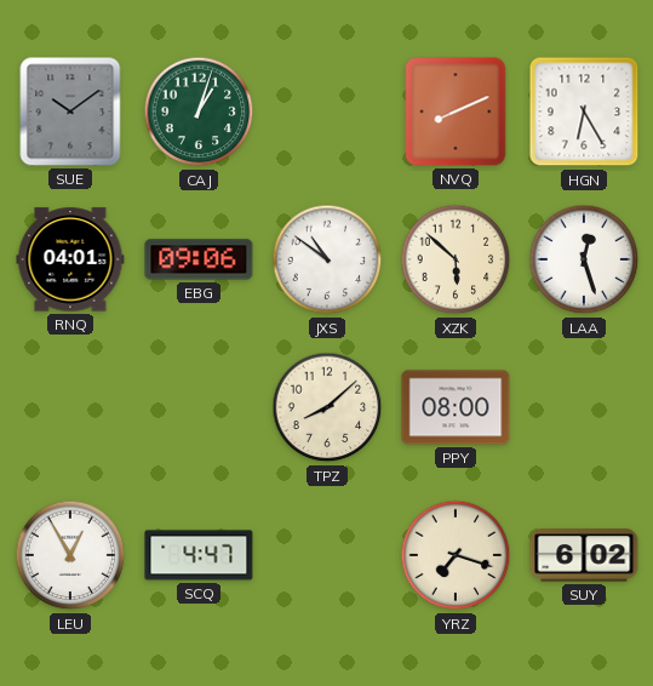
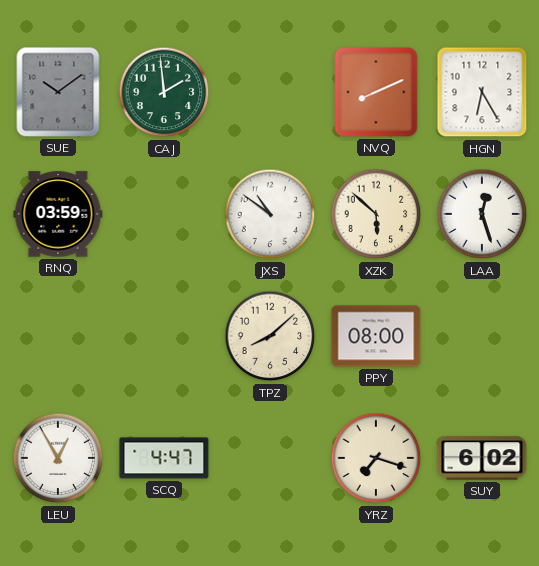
CAJ: 1:03 -> 1:59
RNQ: 04:01 -> 03:59
EBG: 09:06 -> none
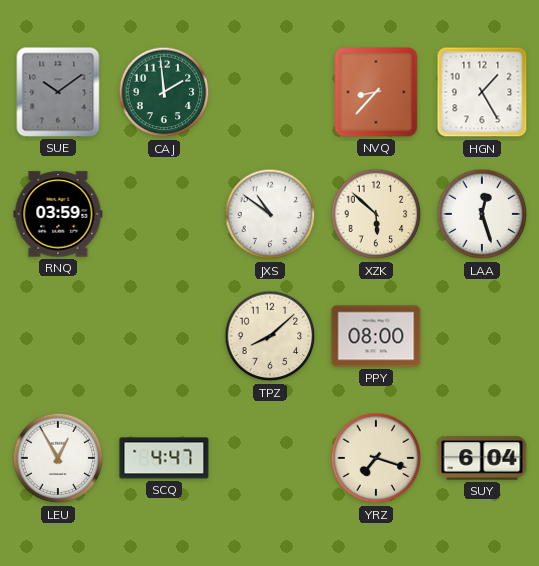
NVQ: 8:11 -> 8:37
HGN: 6:25 -> 1:25
SUY: 6:02 -> 6:04
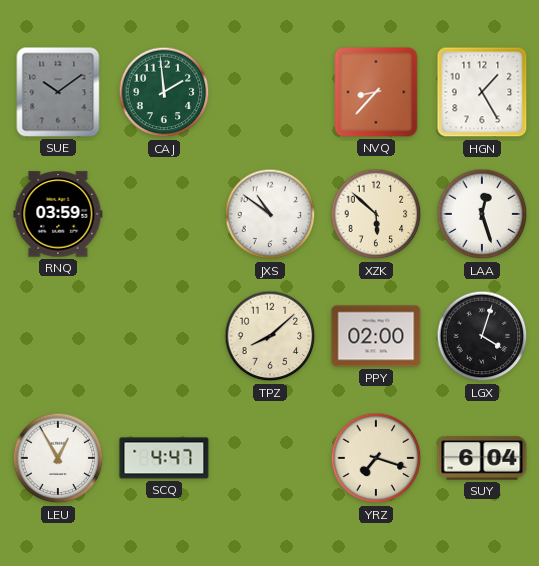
PPY: 08:00 -> 02:00
LGX: none -> 4:03
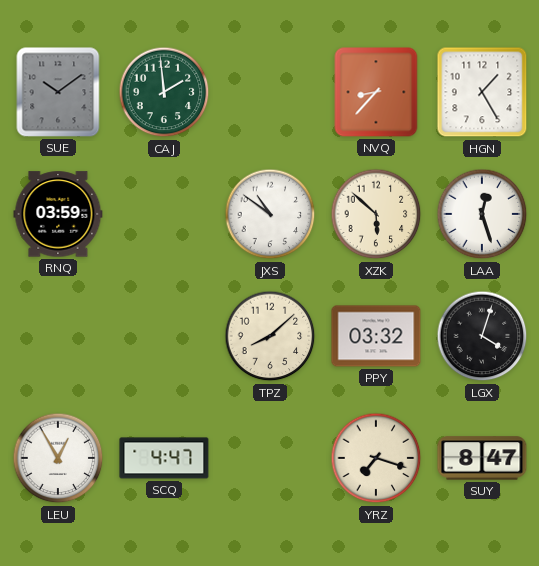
PPY: 02:00 -> 03:32
SUY: 6:04 -> 8:47
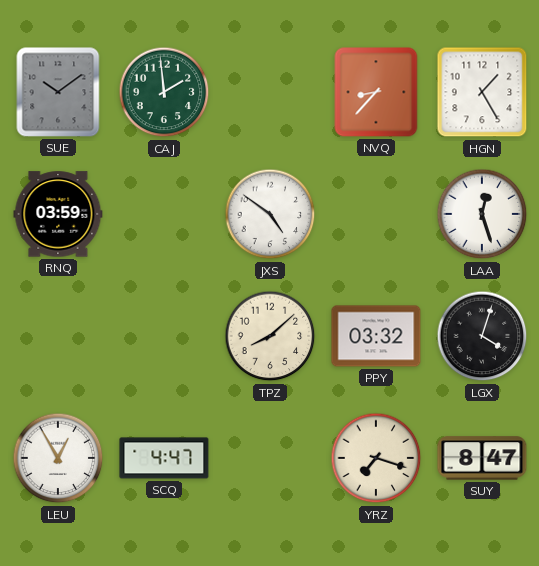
JXS: 10:51 -> 4:51
XZK: 5:52 -> none
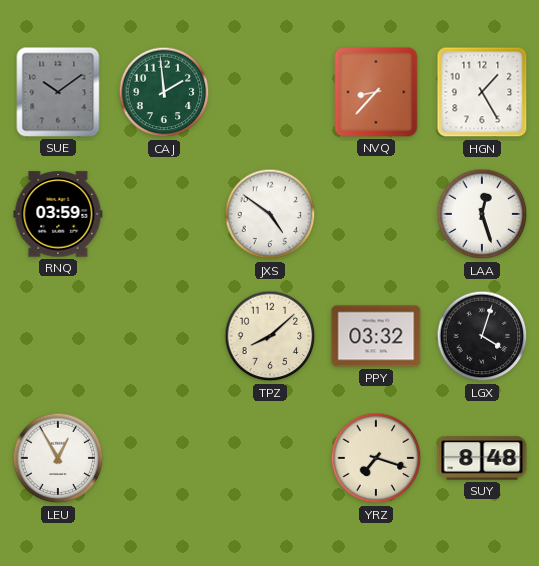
SCQ: 4:47 -> none
SUY: 8:47 -> 8:48
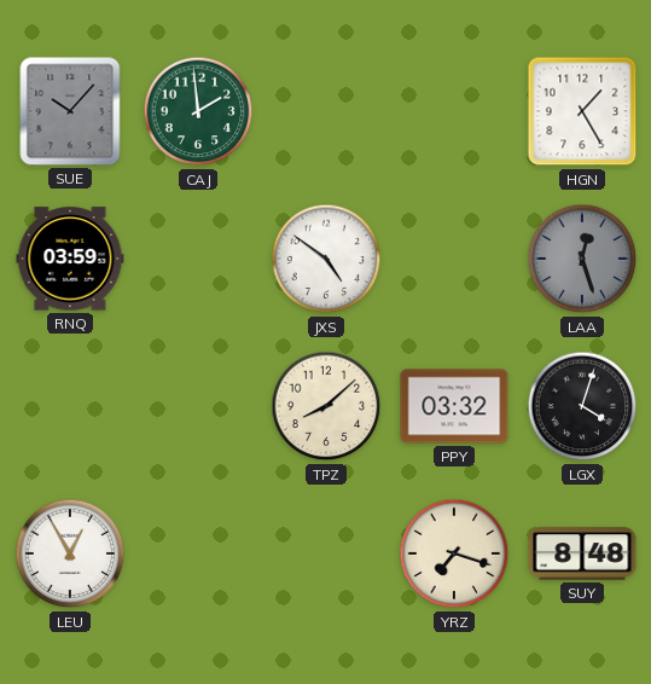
SUE: 10:09 -> 10:07
NVQ: 8:37 -> none
LAA dial: white -> grey
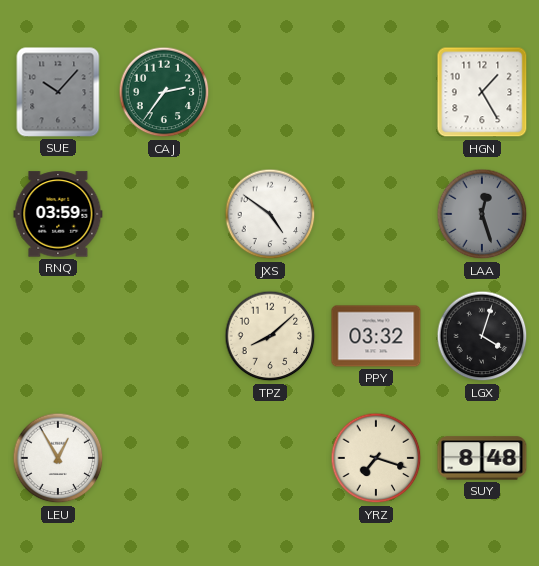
CAJ: 1:59 -> 2:36
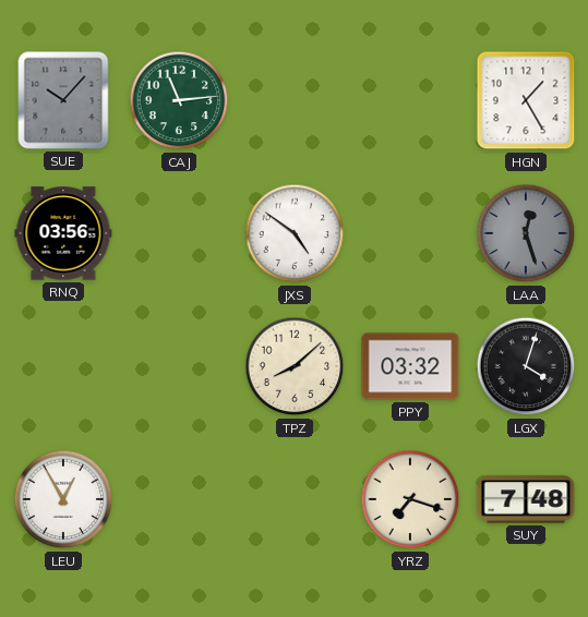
CAJ: 2:36 -> 11:14
RNQ: 03:59 -> 03:56
SUY: 8:48 -> 7:48
